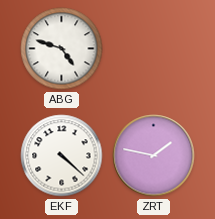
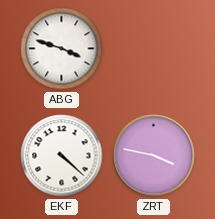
ABG: 4:48 -> 3:48
ZRT: 1:47 -> 3:47
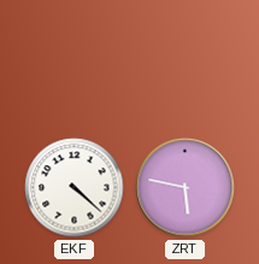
ABG: 3:48 -> none
ZRT: 3:47 -> 5:47
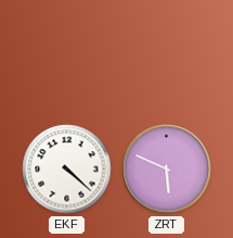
ZRT: 5:47 -> 5:49
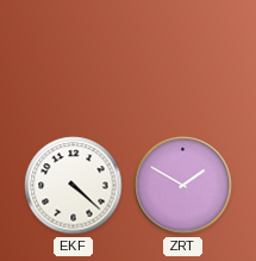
ZRT: 5:49 -> 1:50
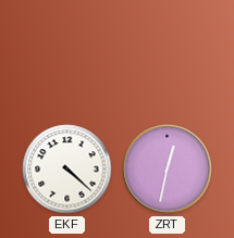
ZRT: 1:50 -> 12:32
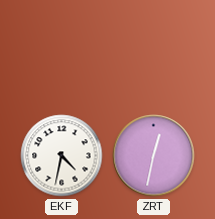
EKF: 4:22 -> 4:32
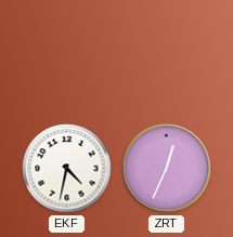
ZRT: 12:32 -> 12:34
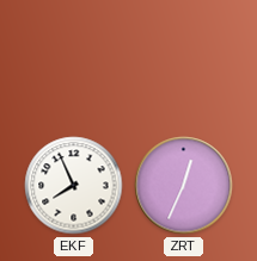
EKF: 4:32 -> 7:56
